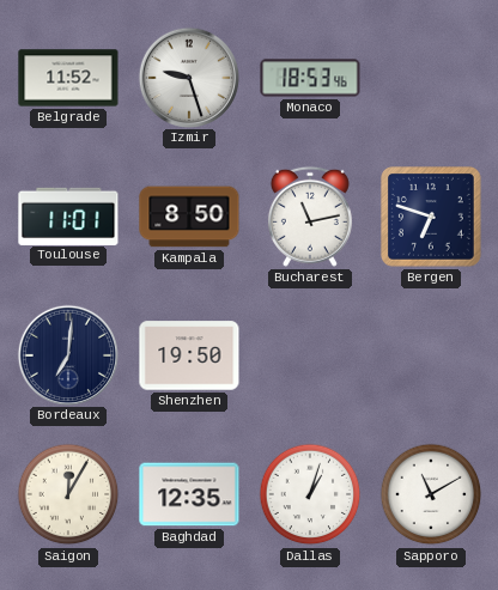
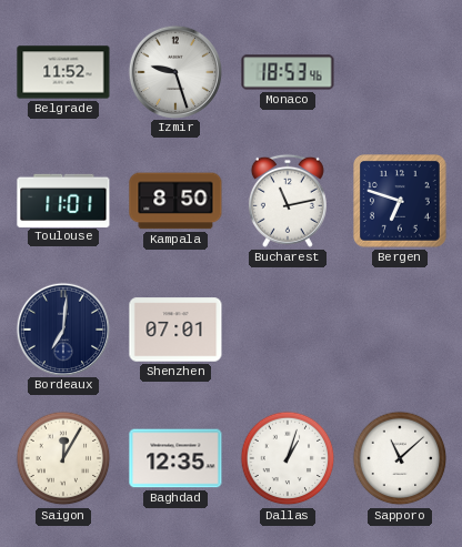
Shenzhen: 19:50 -> 07:01
Sapporo: 11:10 -> 11:08
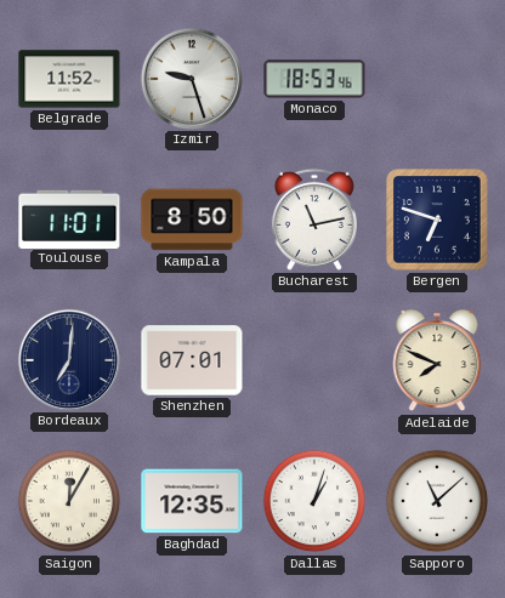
Adelaide: none -> 7:49
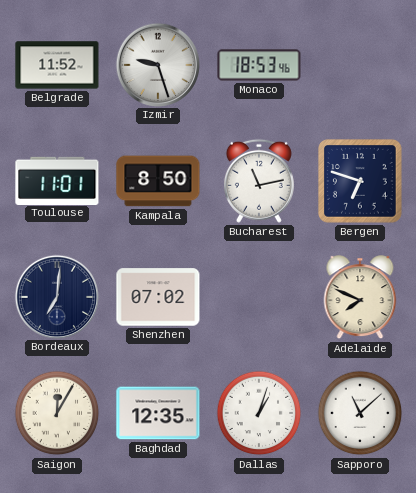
Shenzhen: 07:01 -> 07:02
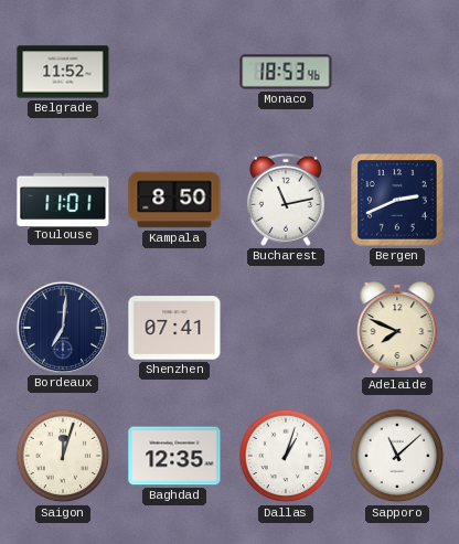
Izmir: 9:27 -> none
Bergen: 6:48 -> 2:41
Shenzhen: 07:02 -> 07:41
Saigon: 12:05 -> 12:03
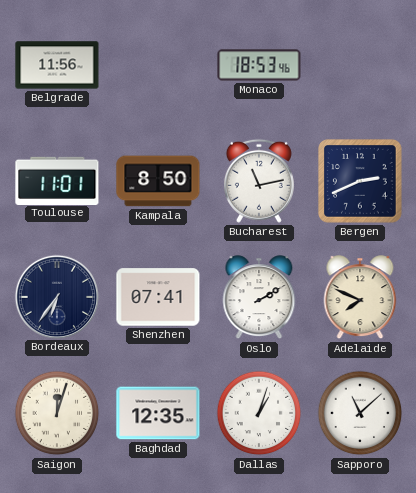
Belgrade: 11:52 -> 11:56
Bordeaux: 7:01 -> 6:36
Oslo: none -> 2:10
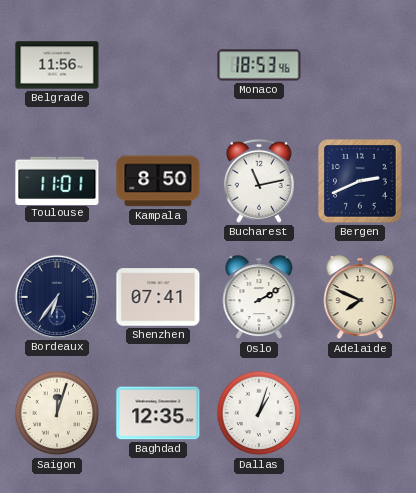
Sapporo: 11:08 -> none
